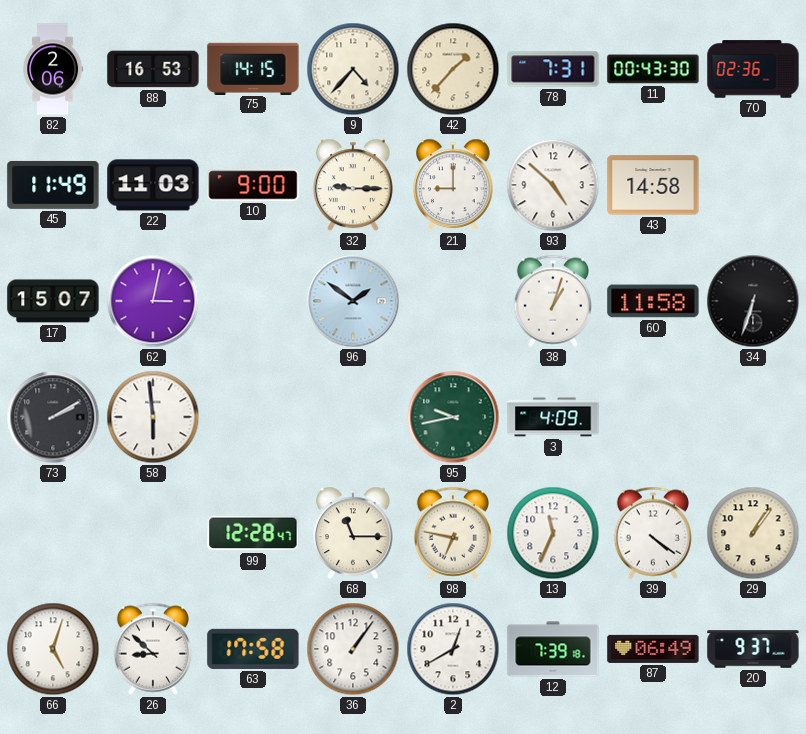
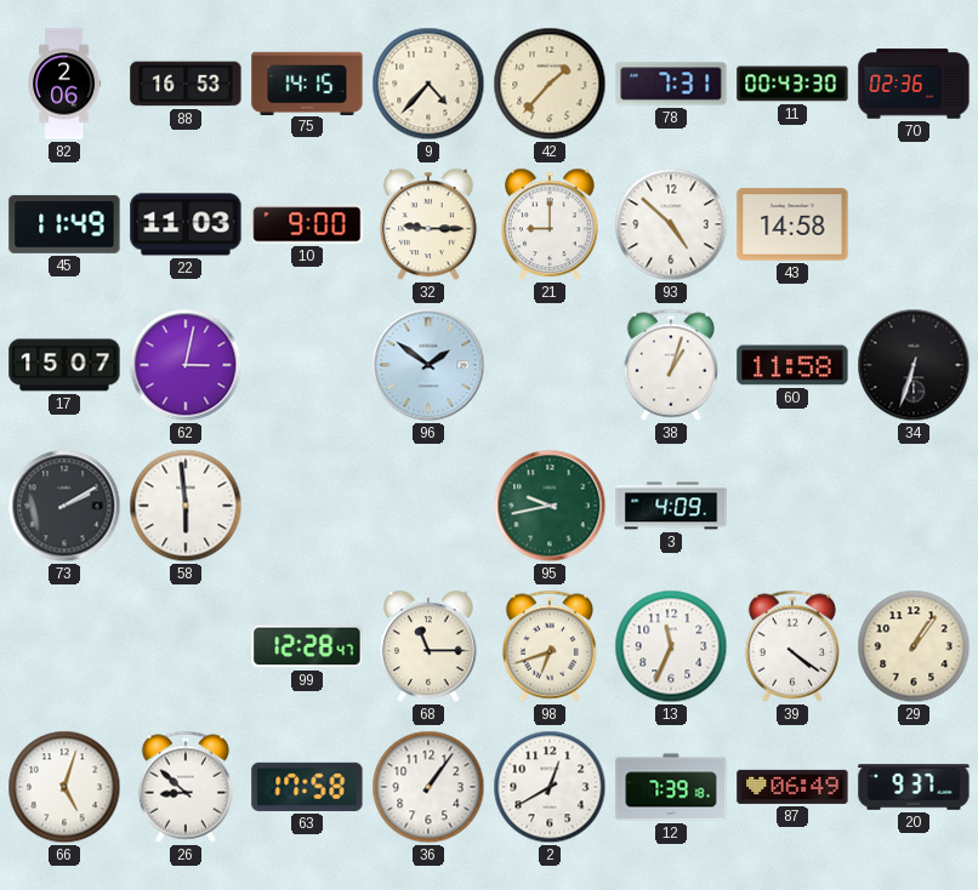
98: 6:47 -> 6:42
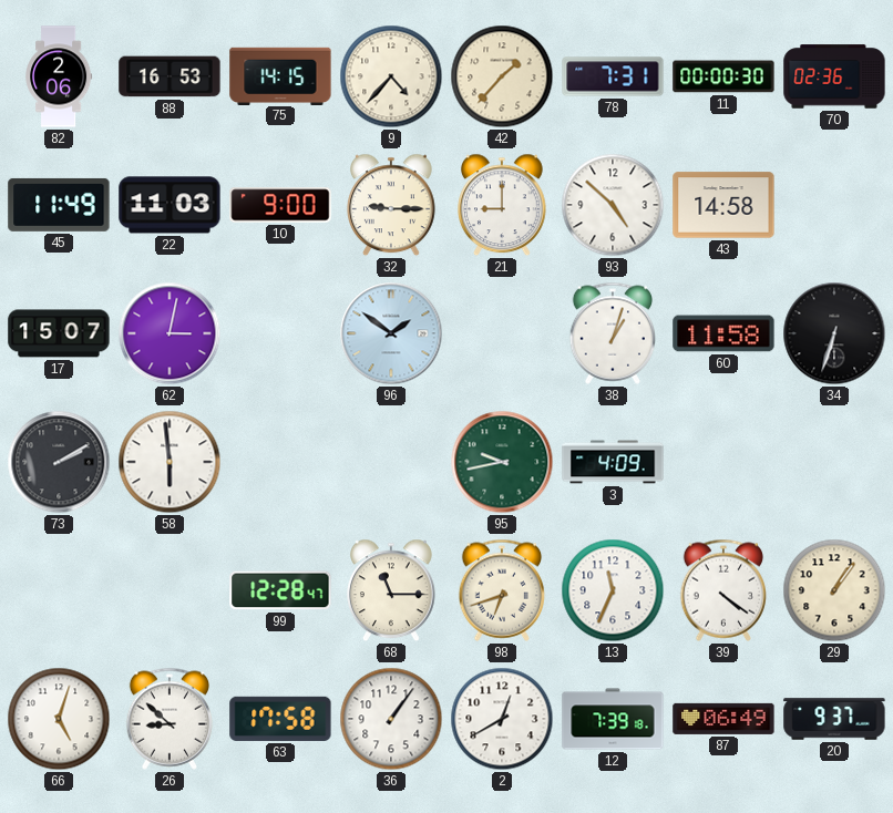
11: 00:43 -> 00:00
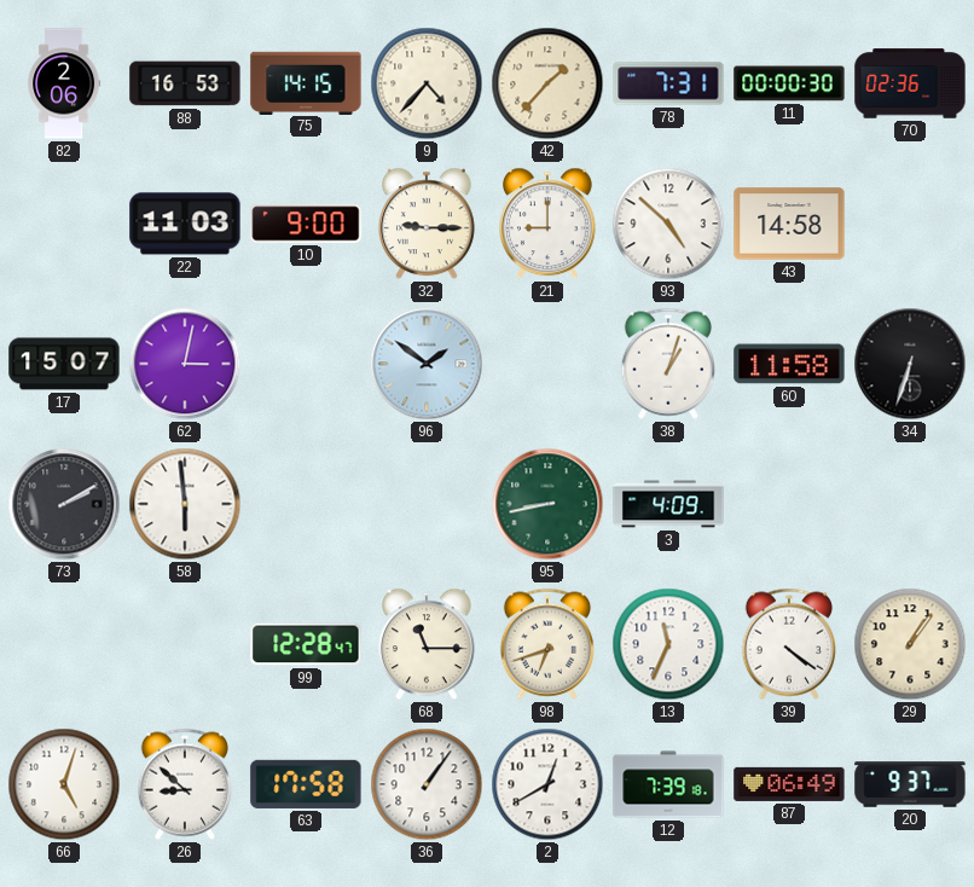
45: 11:49 -> none
95: 9:43 -> 8:43
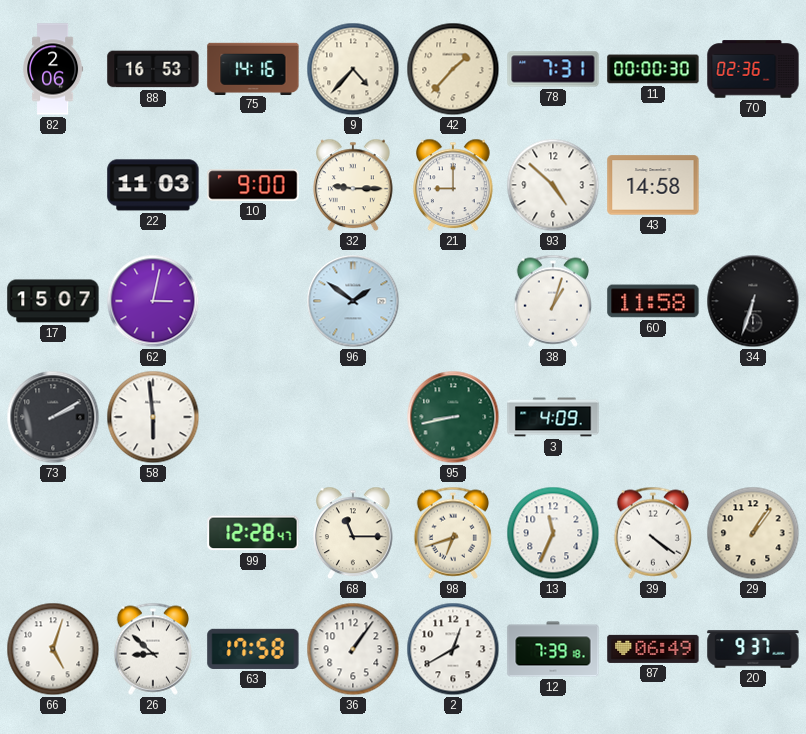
75: 14:15 -> 14:16
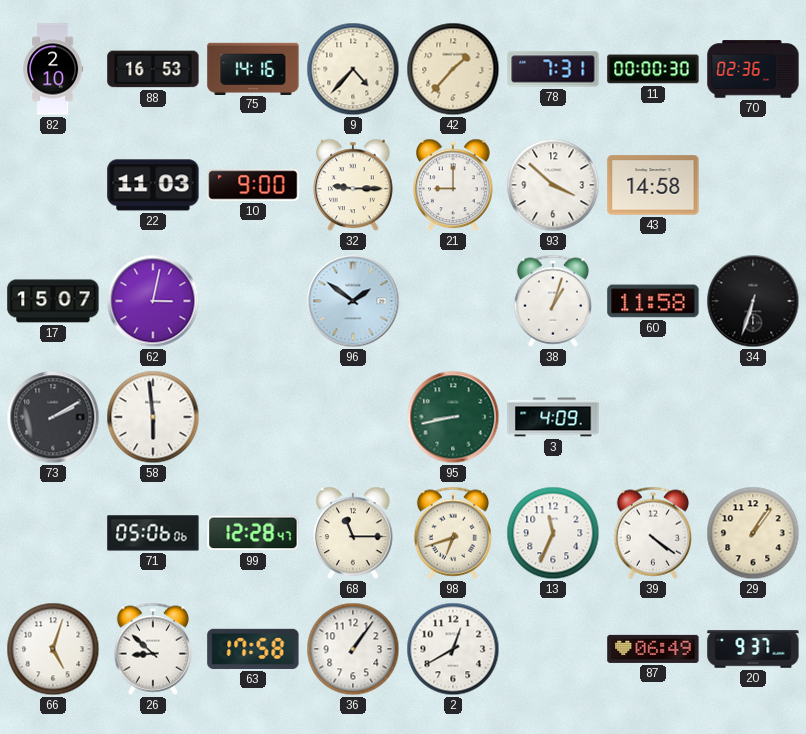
82: 2:06 -> 2:10
93: 4:52 -> 3:52
71: none -> 05:06
12: 7:39 -> none
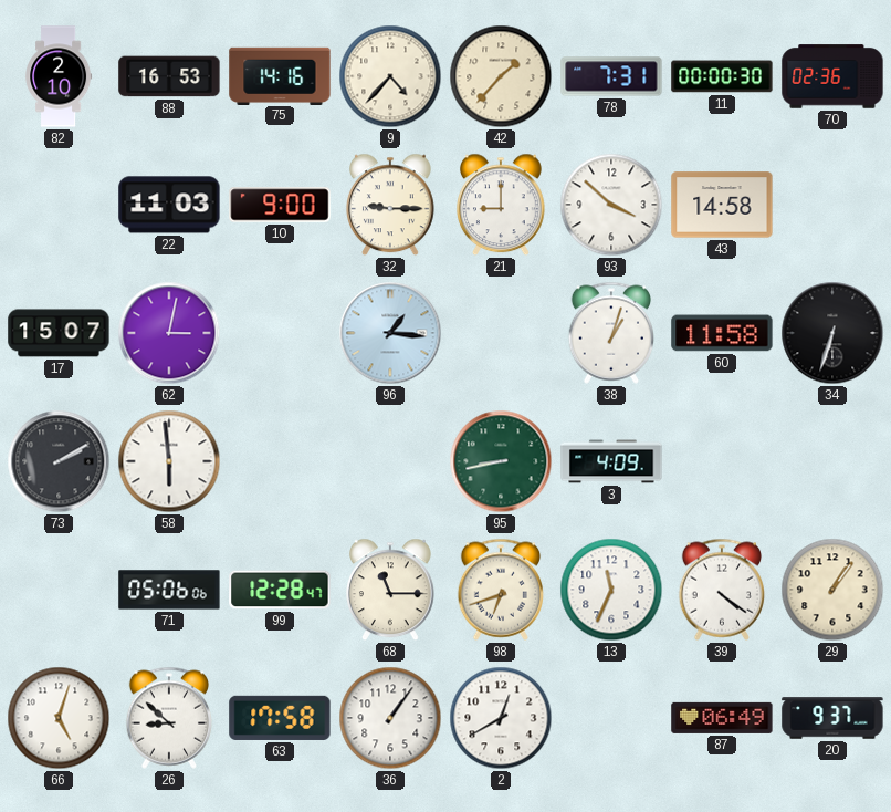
96: 1:51 -> 1:16
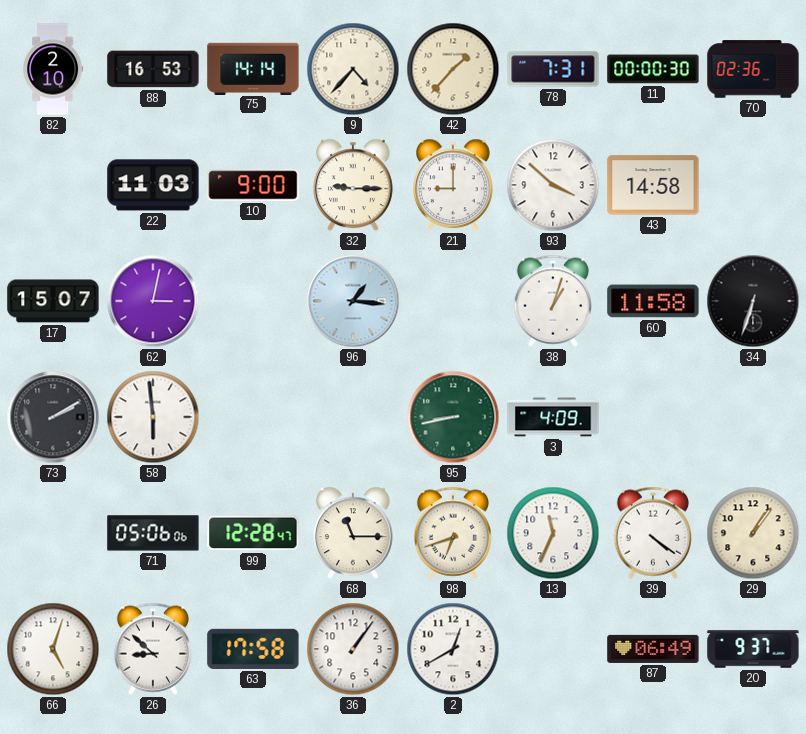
75: 14:16 -> 14:14
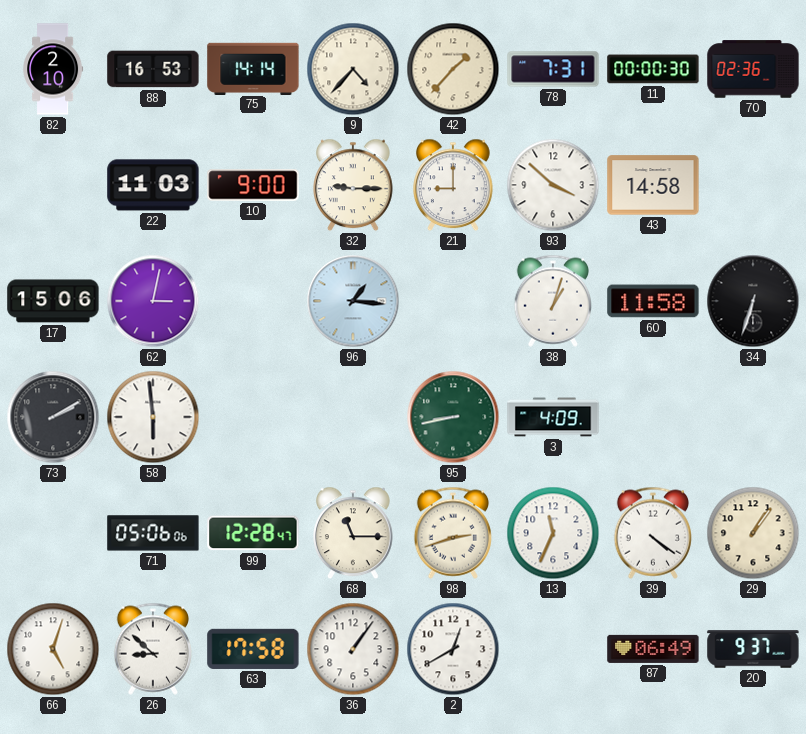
17: 15:07 -> 15:06
98: 6:42 -> 2:42
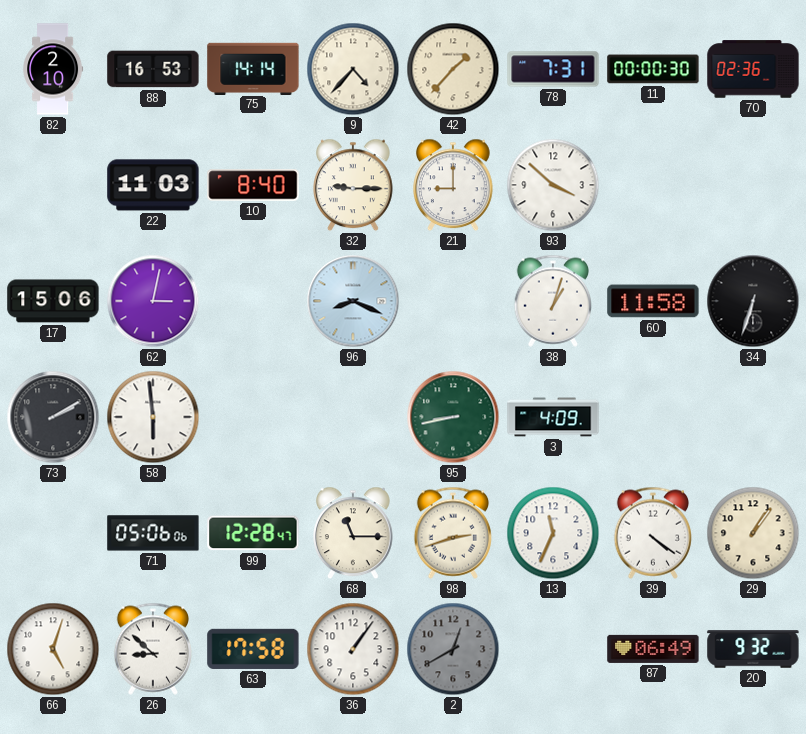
10: 9:00 -> 8:40
43: 14:58 -> none
96: 1:16 -> 8:19
2 dial: white -> grey
20: 9:37 -> 9:32
